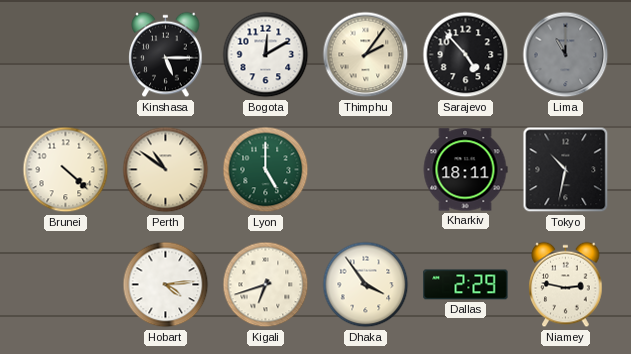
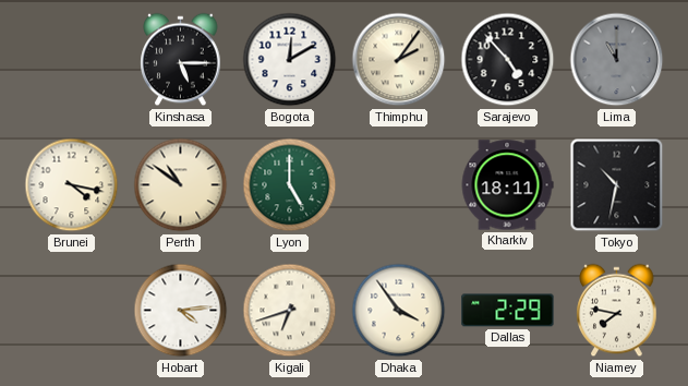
Brunei: 4:22 -> 4:17
Niamey: 2:47 -> 7:47
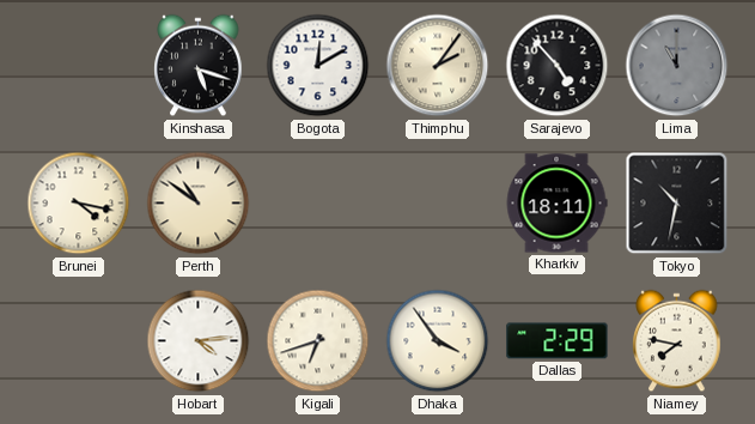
Kinshasa: 5:15 -> 5:18
Lyon: 5:00 -> none
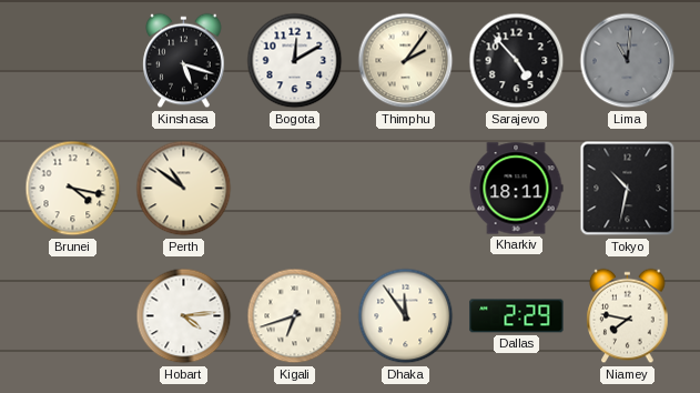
Lima: 11:00 -> 11:01
Dhaka: 3:54 -> 11:54
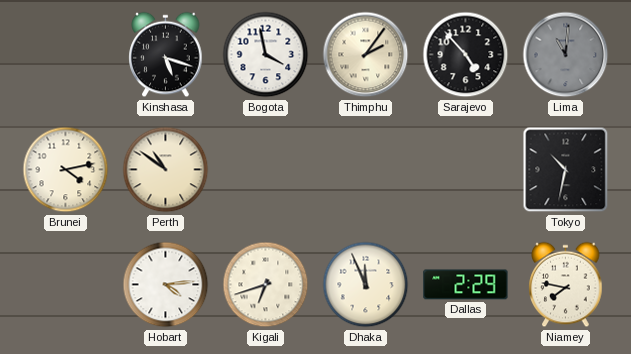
Bogota: 12:10 -> 3:58
Brunei: 4:17 -> 4:13
Kharkiv: 18:11 -> none
Dhaka: 11:54 -> 11:56
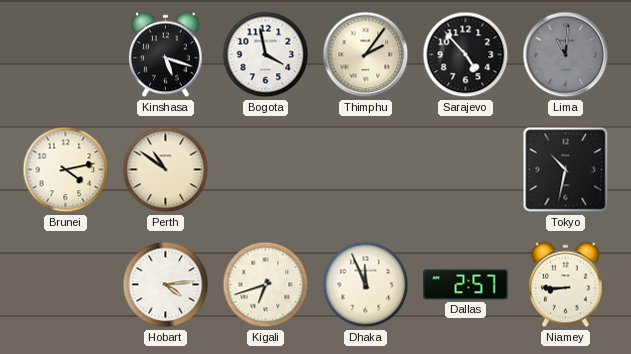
Dallas: 2:29 -> 2:57
Niamey: 7:47 -> 8:45
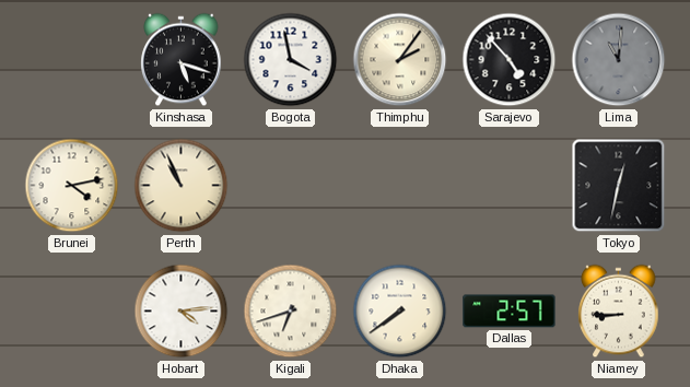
Perth: 10:51 -> 10:56
Tokyo: 10:32 -> 12:32
Dhaka: 11:56 -> 7:39
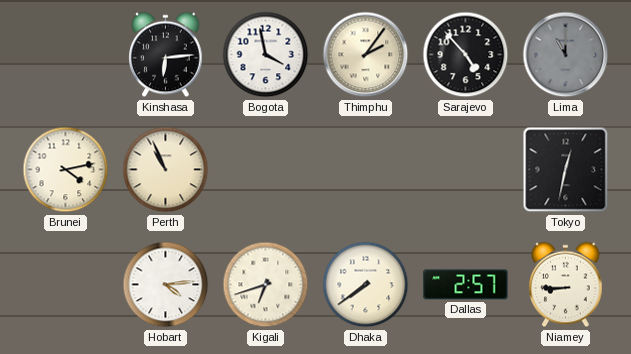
Kinshasa: 5:18 -> 6:14
Lima: 11:01 -> 11:00
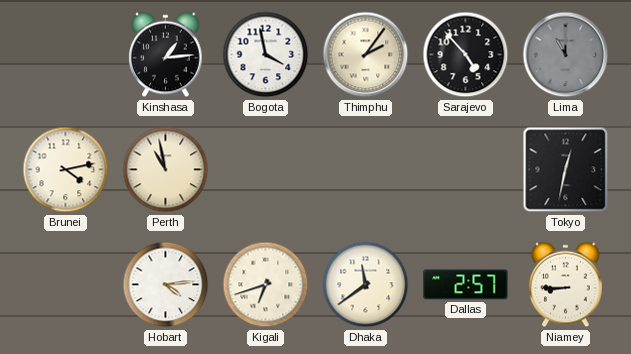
Kinshasa: 6:14 -> 1:14
Perth: 10:56 -> 10:58
Dhaka: 7:39 -> 11:39
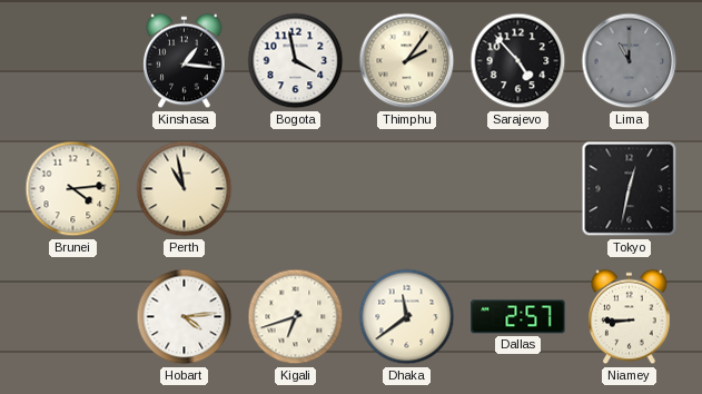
Kinshasa: 1:14 -> 1:16
Brunei: 4:13 -> 4:14
